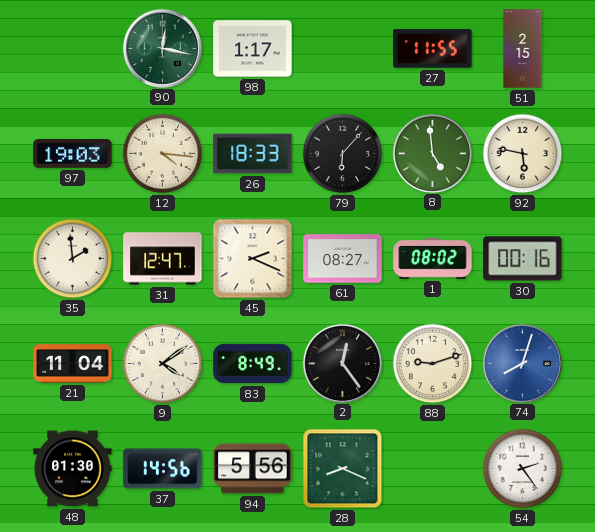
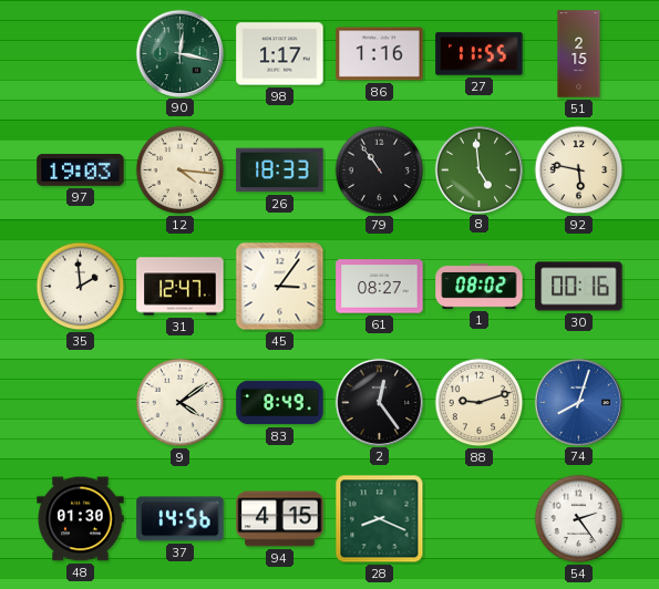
86: none -> 1:16
79: 6:07 -> 10:54
45: 2:19 -> 3:06
21: 11:04 -> none
94: 5:56 -> 4:15
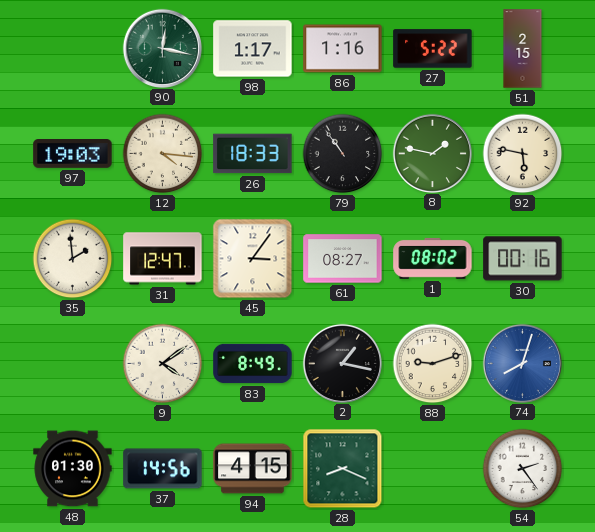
27: 11:55 -> 5:22
8: 4:59 -> 1:47
2: 12:24 -> 1:17
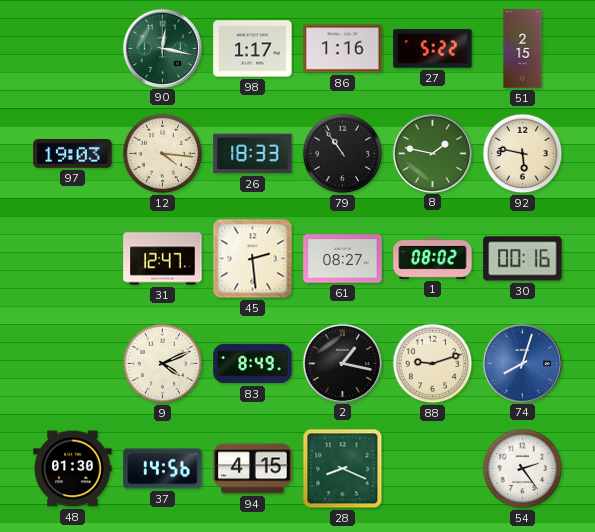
35: 1:59 -> none
45: 3:06 -> 2:29
9: 4:09 -> 4:11
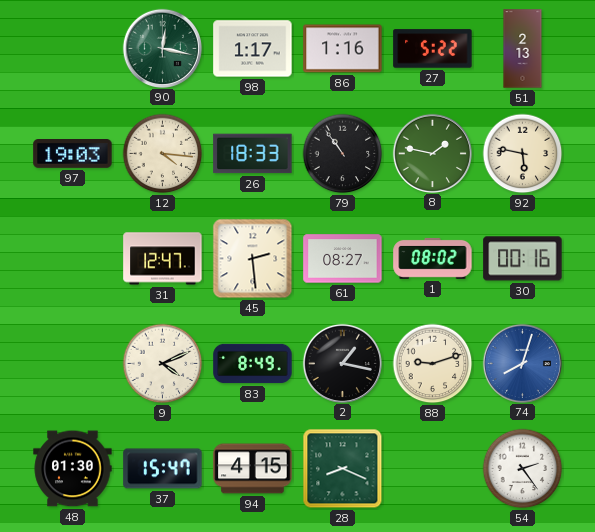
51: 2:15 -> 2:13
37: 14:56 -> 15:47
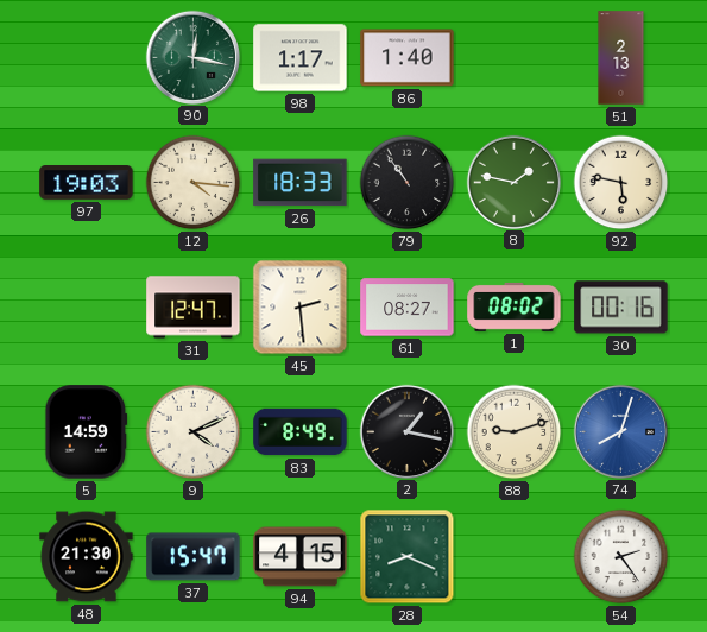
86: 1:16 -> 1:40
27: 5:22 -> none
5: none -> 14:59
48: 01:30 -> 21:30
